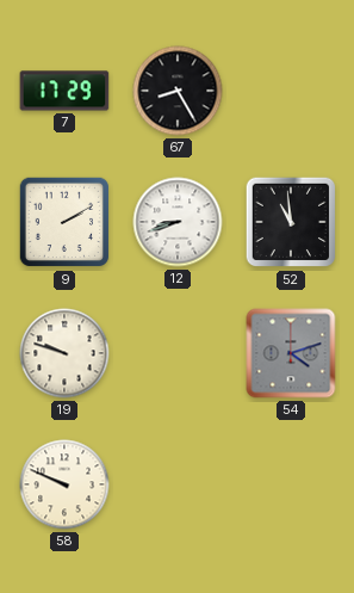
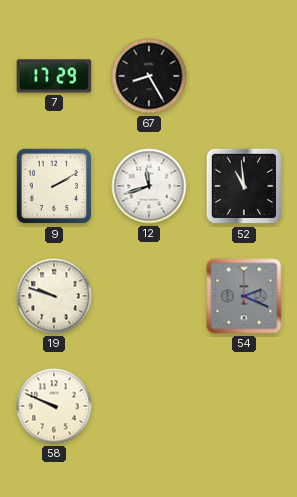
12: 8:42 -> 11:42
54: 4:12 -> 2:19
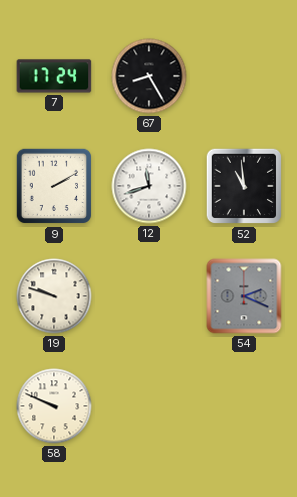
7: 17:29 -> 17:24
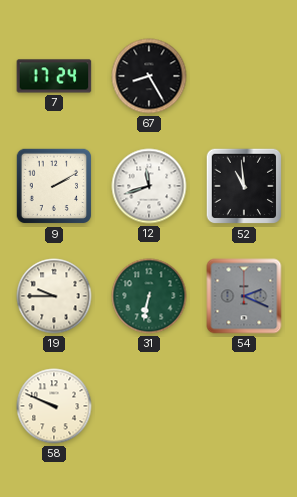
19: 9:48 -> 9:45
31: none -> 6:32
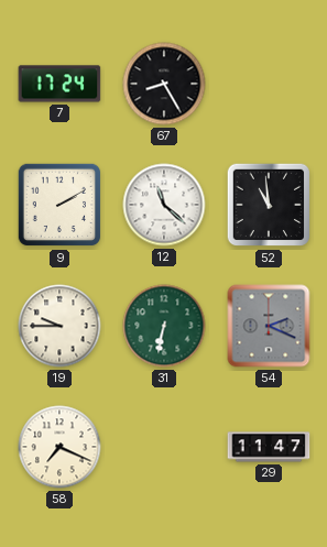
12: 11:42 -> 11:22
58: 9:49 -> 7:19
29: none -> 11:47
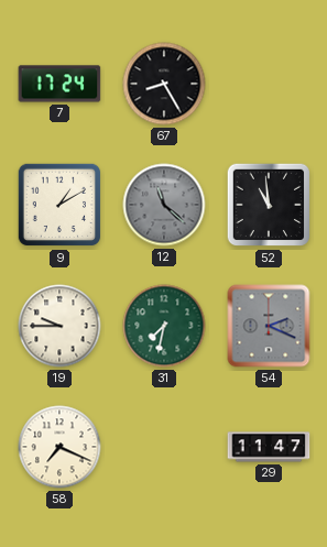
9: 2:10 -> 1:10
12 dial: white -> grey
31: 6:32 -> 7:32
